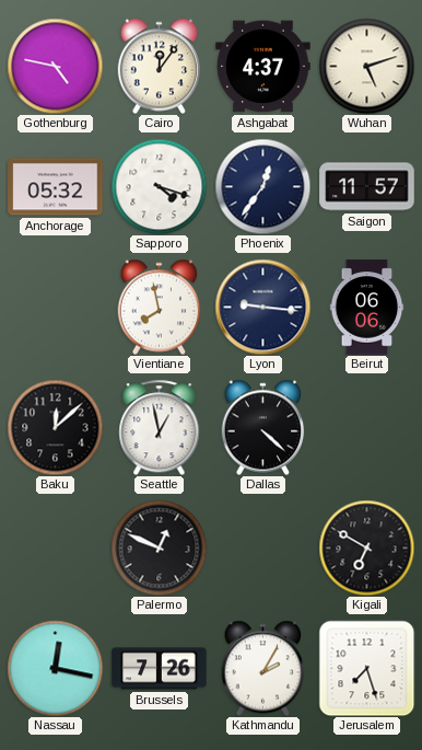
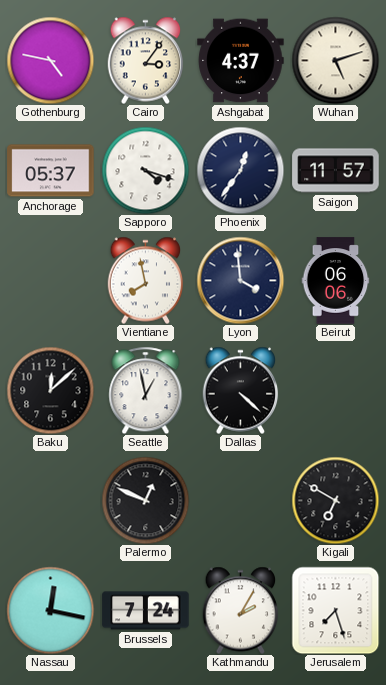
Cairo: 12:06 -> 3:06
Anchorage: 05:32 -> 05:37
Lyon: 9:16 -> 3:59
Brussels: 7:26 -> 7:24
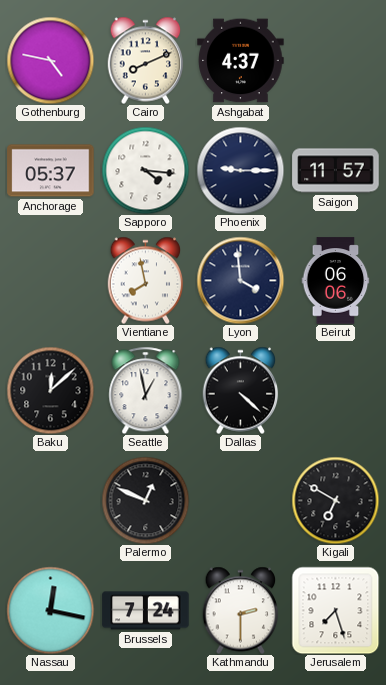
Cairo: 3:06 -> 8:11
Wuhan: 5:12 -> none
Sapporo: 4:18 -> 4:16
Phoenix: 12:36 -> 9:15
Kathmandu: 2:05 -> 2:30
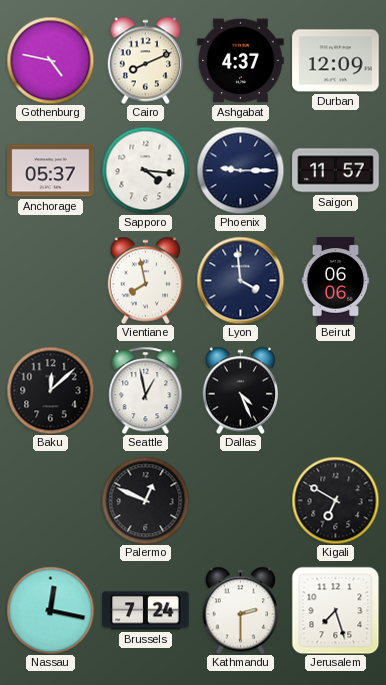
Durban: none -> 12:09
Dallas: 4:22 -> 4:26
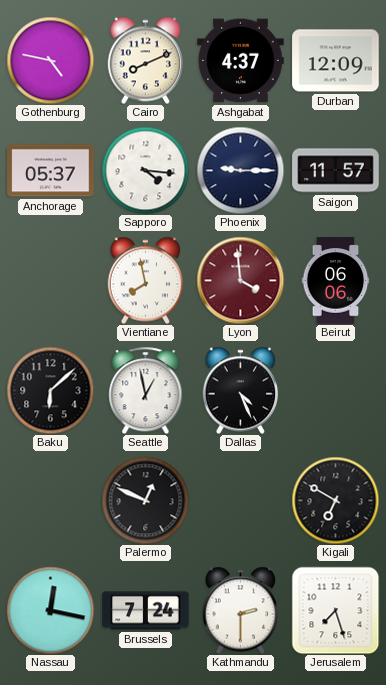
Lyon dial: navy -> burgundy
Baku: 12:08 -> 6:08
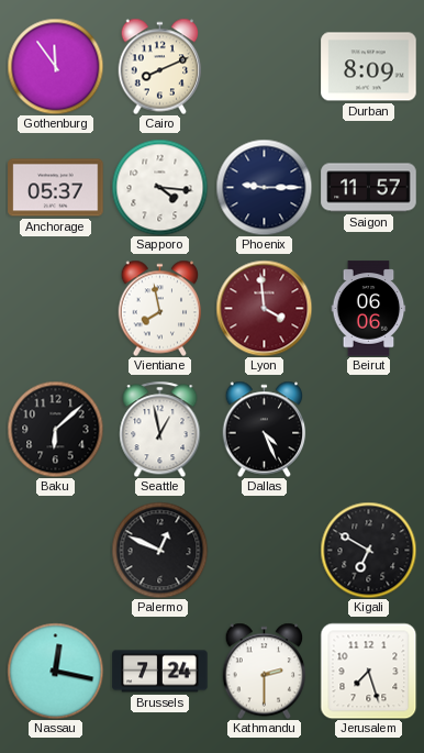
Gothenburg: 4:47 -> 11:54
Ashgabat: 4:37 -> none
Durban: 12:09 -> 8:09
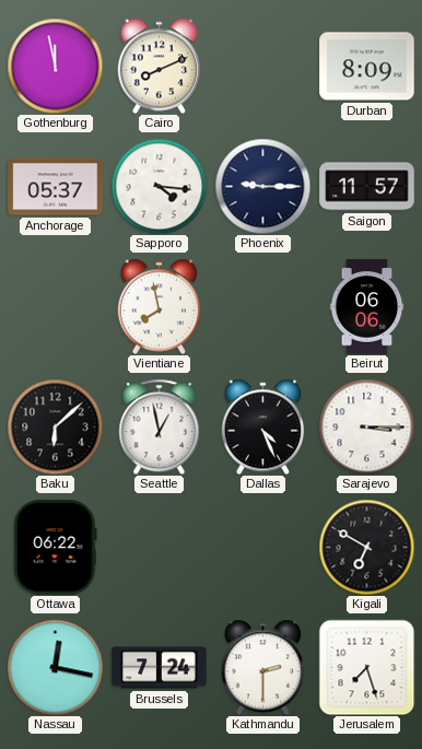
Gothenburg: 11:54 -> 11:58
Lyon: 3:59 -> none
Sarajevo: none -> 3:15
Ottawa: none -> 06:22
Palermo: 12:49 -> none
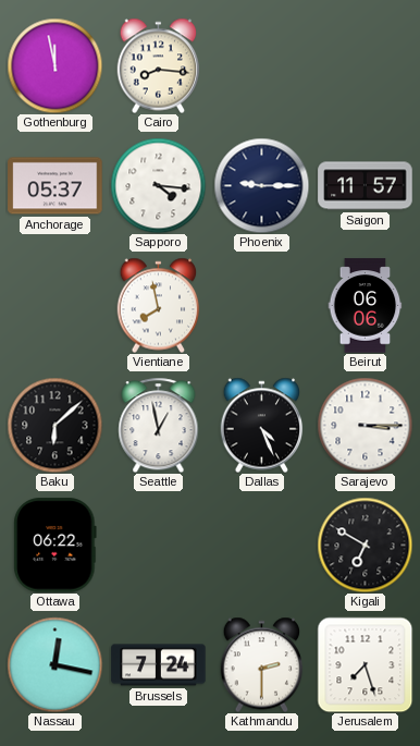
Cairo: 8:11 -> 8:16
Durban: 8:09 -> none
